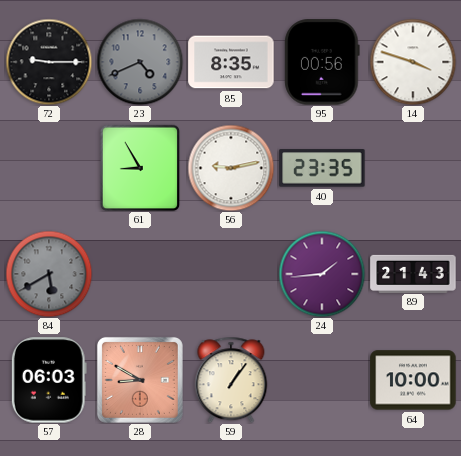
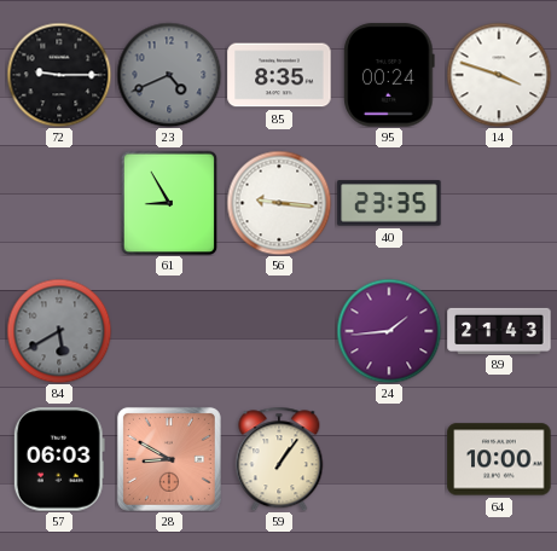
95: 00:56 -> 00:24
56: 9:13 -> 9:16
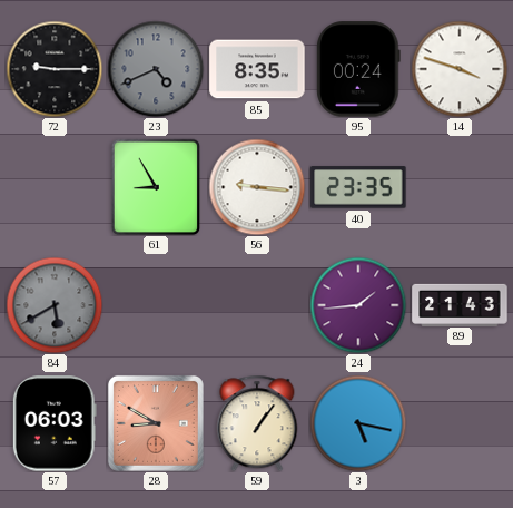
3: none -> 5:17
64: 10:00 -> none
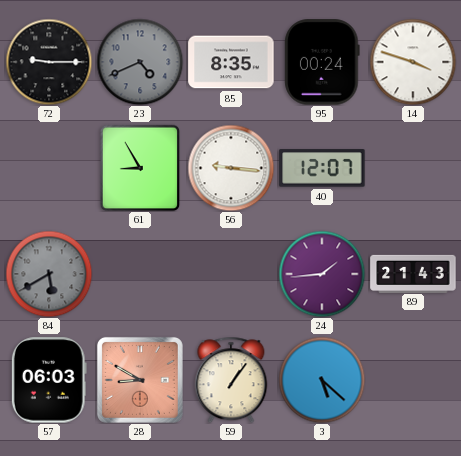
40: 23:35 -> 12:07
3: 5:17 -> 5:22
